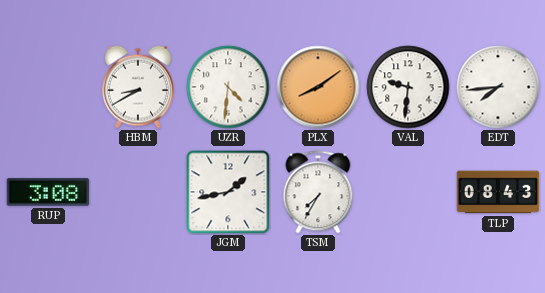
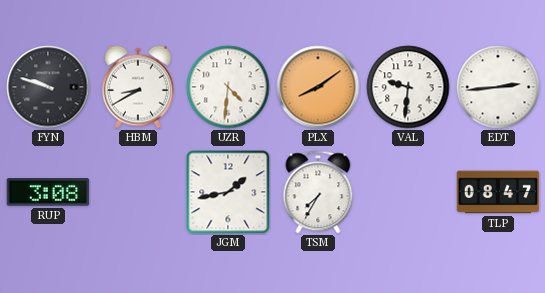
FYN: none -> 9:48
EDT: 7:44 -> 2:44
TLP: 08:43 -> 08:47
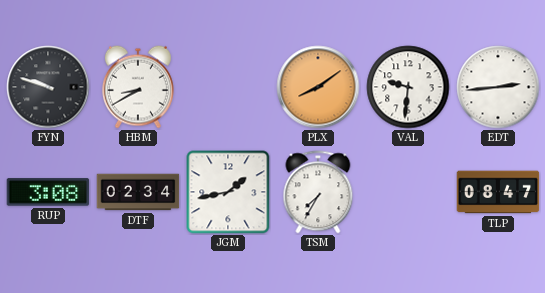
UZR: 4:31 -> none
DTF: none -> 02:34
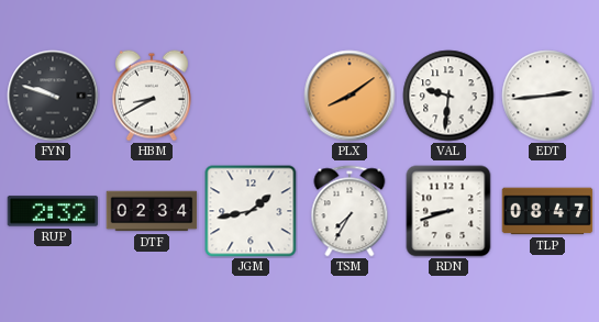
RUP: 3:08 -> 2:32
RDN: none -> 8:42
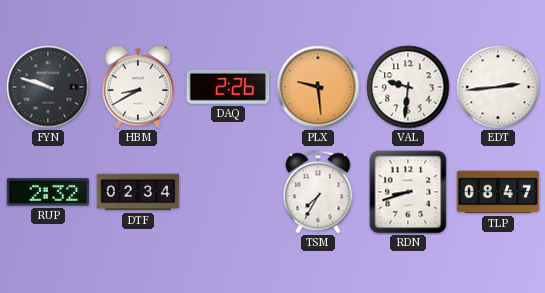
DAQ: none -> 2:26
PLX: 8:09 -> 9:29
JGM: 1:43 -> none
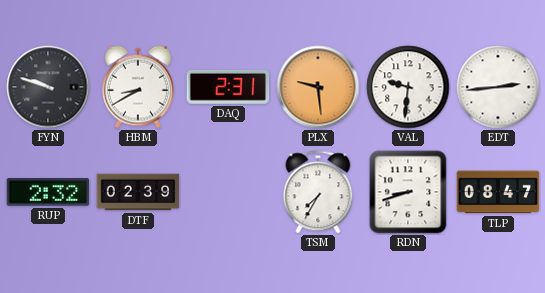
DAQ: 2:26 -> 2:31
DTF: 02:34 -> 02:39
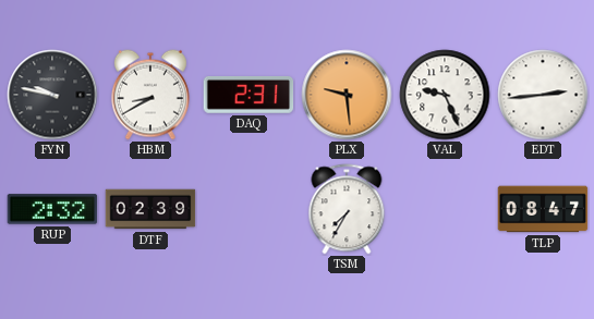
FYN: 9:48 -> 9:47
VAL: 9:31 -> 9:26
RDN: 8:42 -> none
